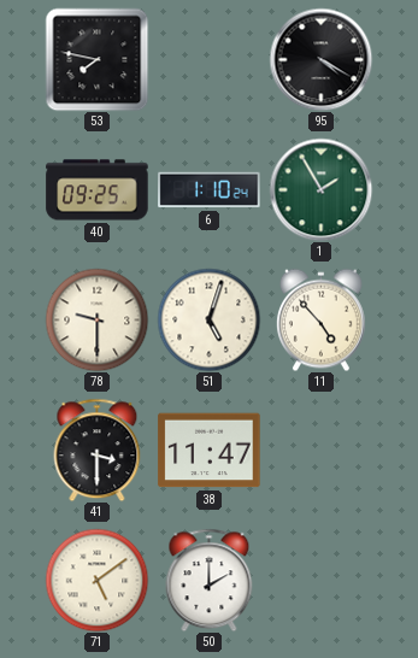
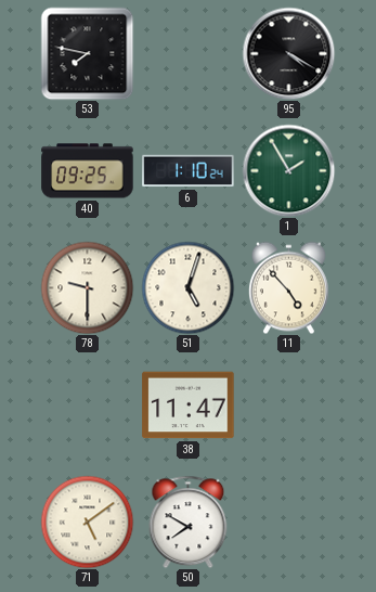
41: 3:30 -> none
50: 2:00 -> 7:50
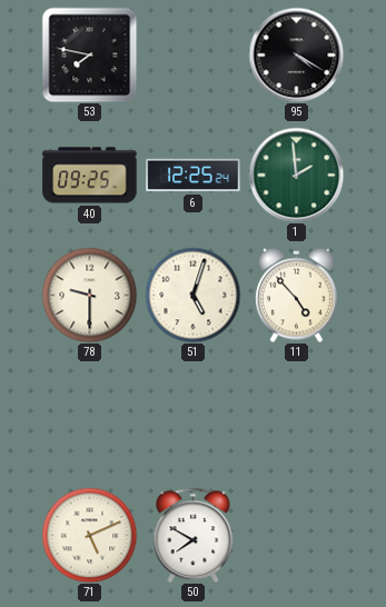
6: 1:10 -> 12:25
1: 1:55 -> 1:59
38: 11:47 -> none
71: 5:09 -> 5:11
